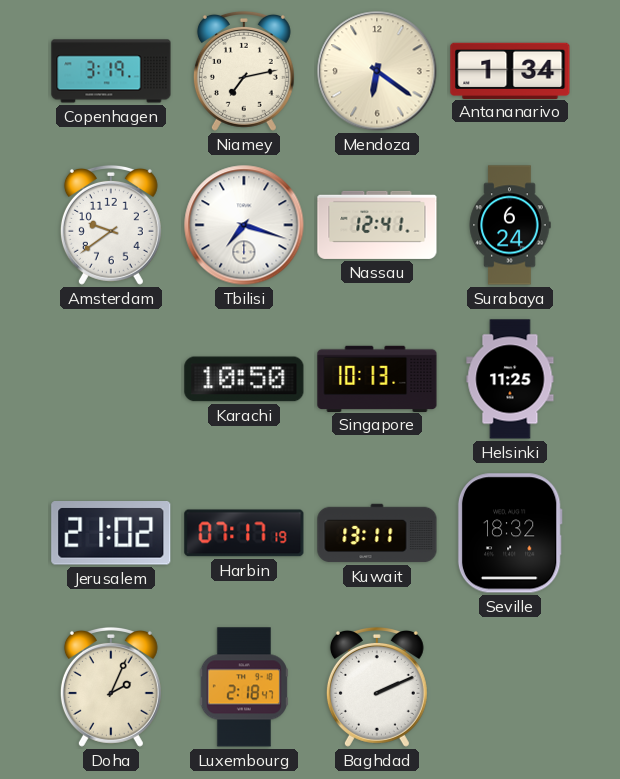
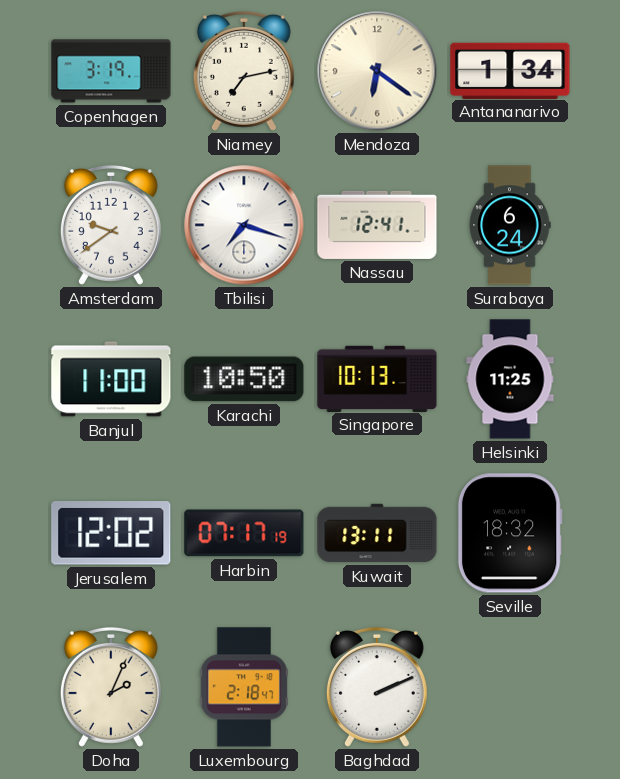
Banjul: none -> 11:00
Jerusalem: 21:02 -> 12:02
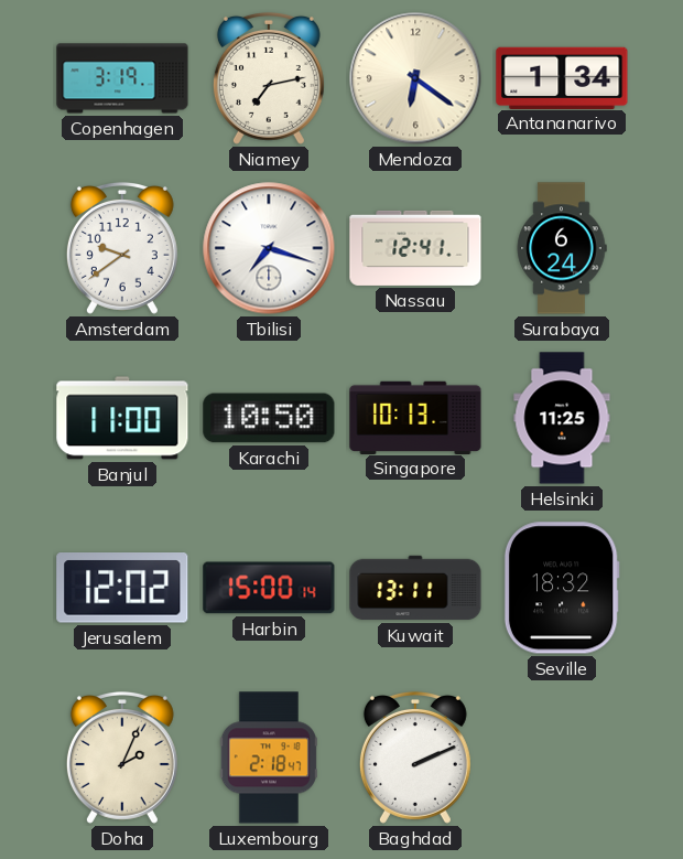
Harbin: 07:17 -> 15:00
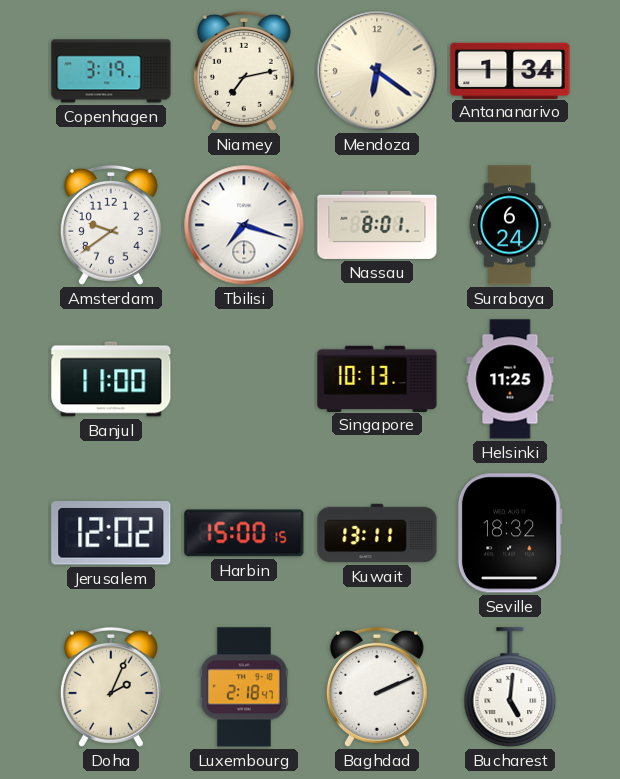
Nassau: 12:41 -> 8:01
Karachi: 10:50 -> none
Harbin: 15:00:14 -> 15:00:15
Bucharest: none -> 5:01
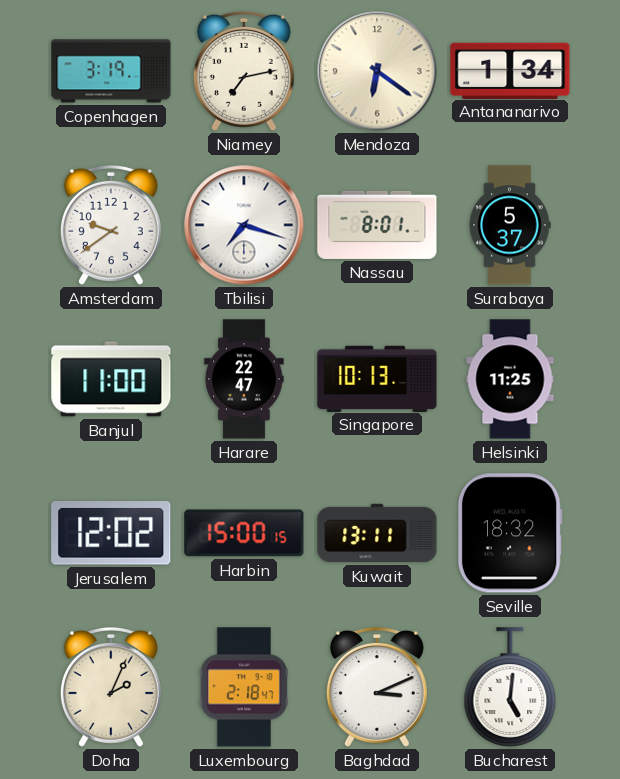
Surabaya: 6:24 -> 5:37
Harare: none -> 22:47
Baghdad: 2:11 -> 3:11
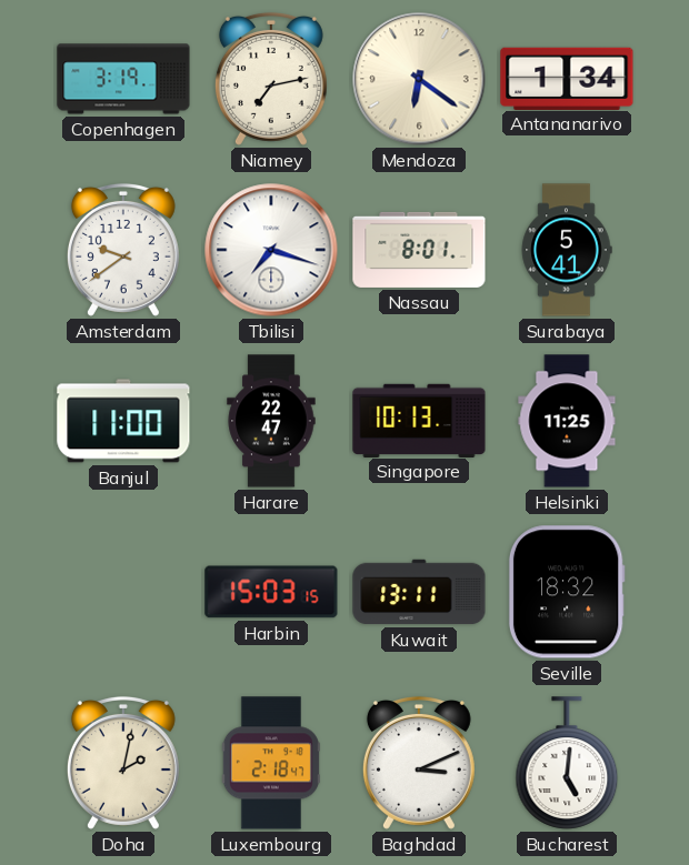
Surabaya: 5:37 -> 5:41
Jerusalem: 12:02 -> none
Harbin: 15:00 -> 15:03
Doha: 2:04 -> 2:02
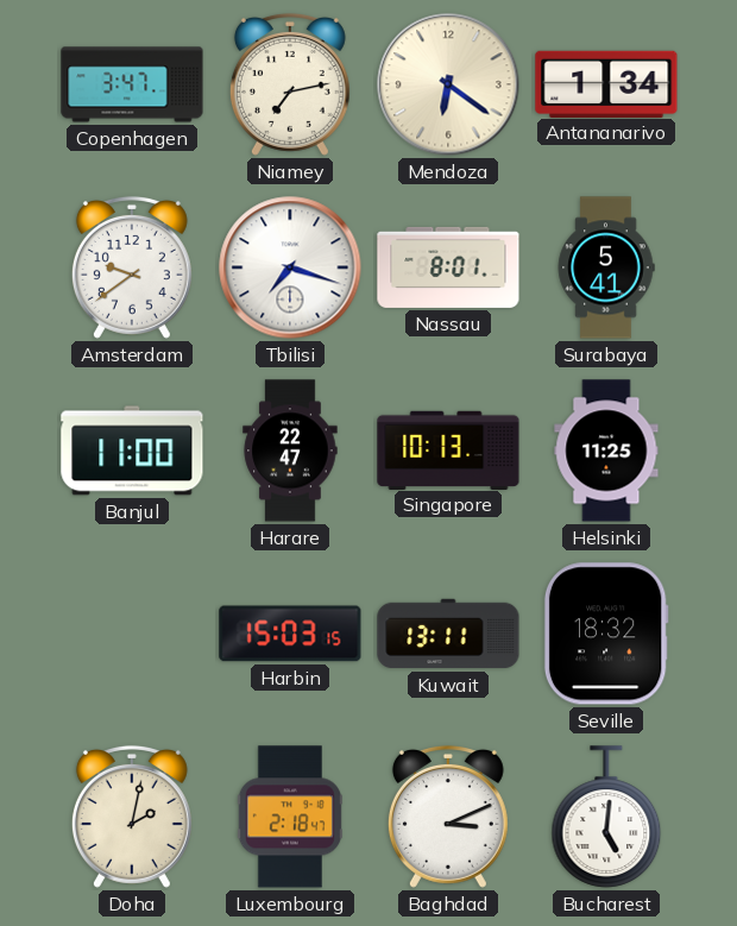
Copenhagen: 3:19 -> 3:47
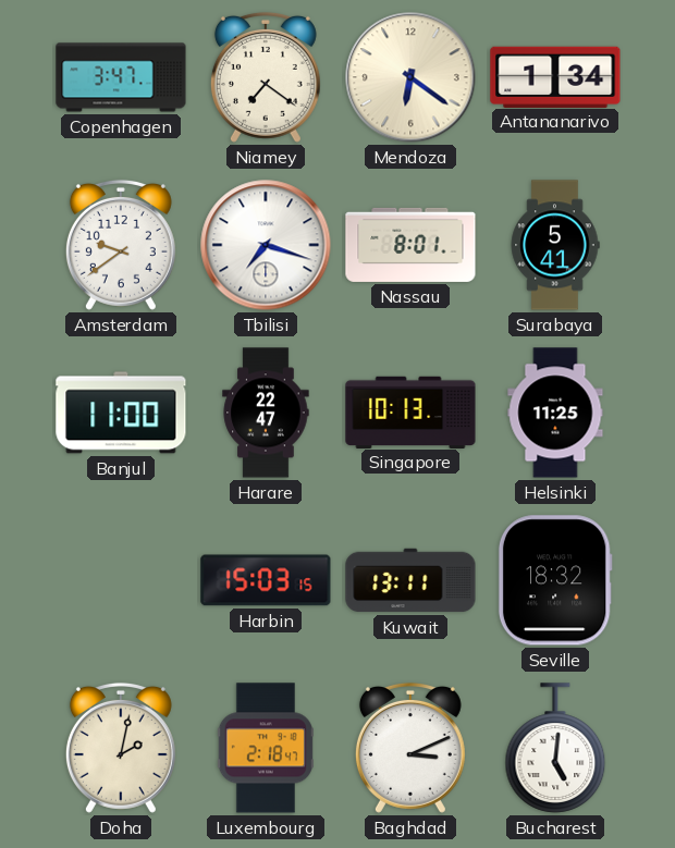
Niamey: 7:13 -> 7:21
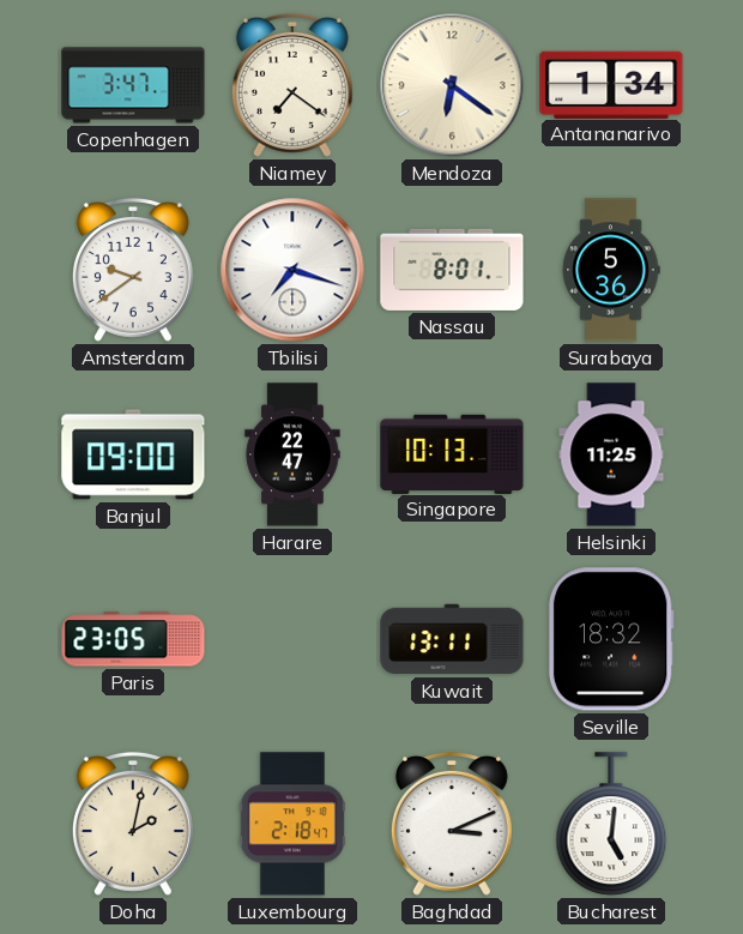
Surabaya: 5:41 -> 5:36
Banjul: 11:00 -> 09:00
Paris: none -> 23:05
Harbin: 15:03 -> none
